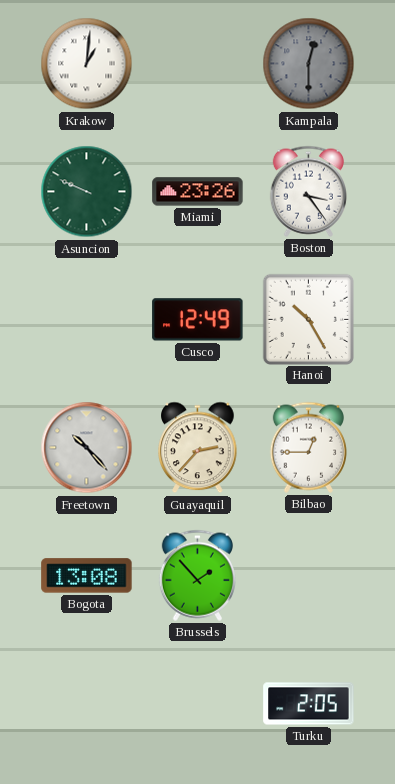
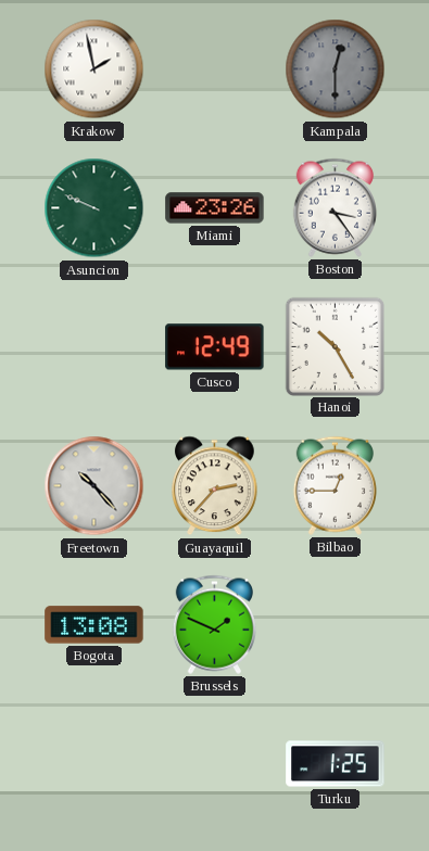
Krakow: 1:01 -> 1:58
Brussels: 1:53 -> 1:49
Turku: 2:05 -> 1:25
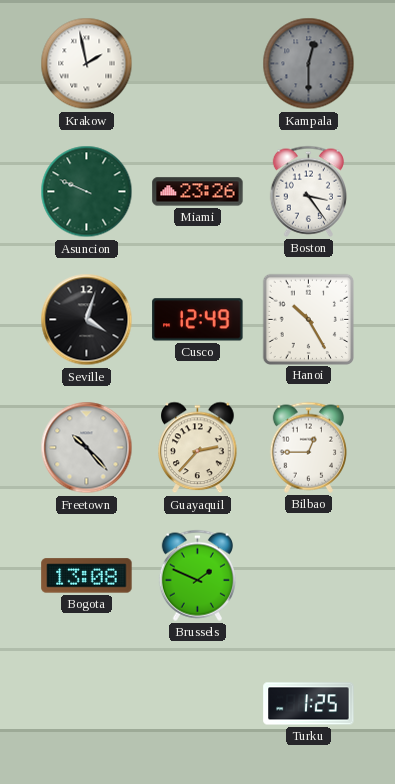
Seville: none -> 4:03
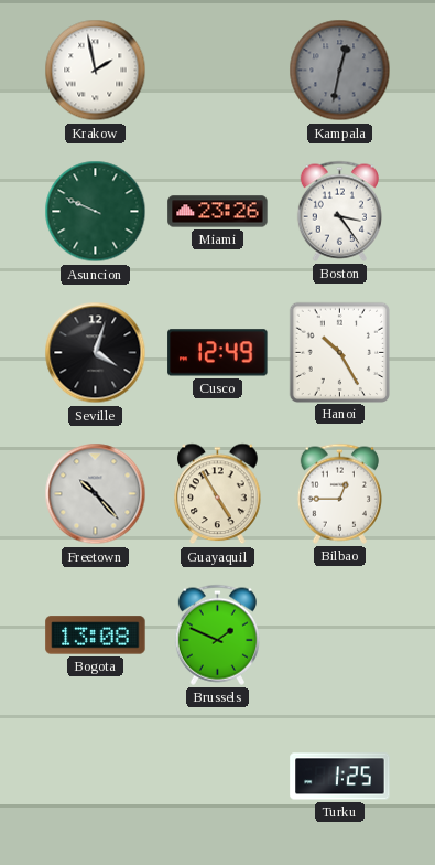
Kampala: 12:30 -> 12:32
Guayaquil: 2:37 -> 4:55
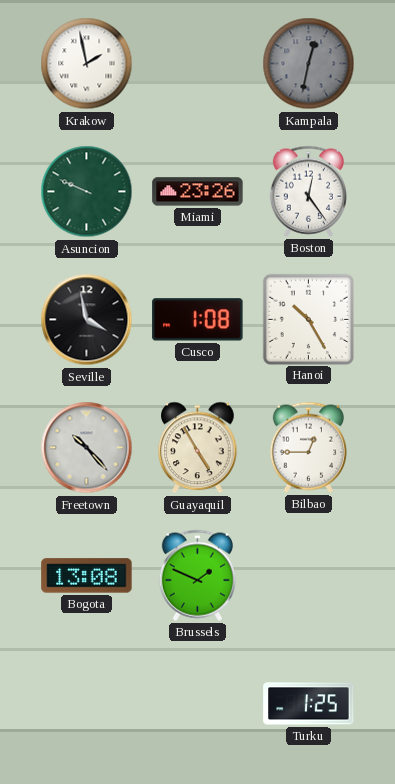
Boston: 3:24 -> 12:24
Seville: 4:03 -> 3:58
Cusco: 12:49 -> 1:08
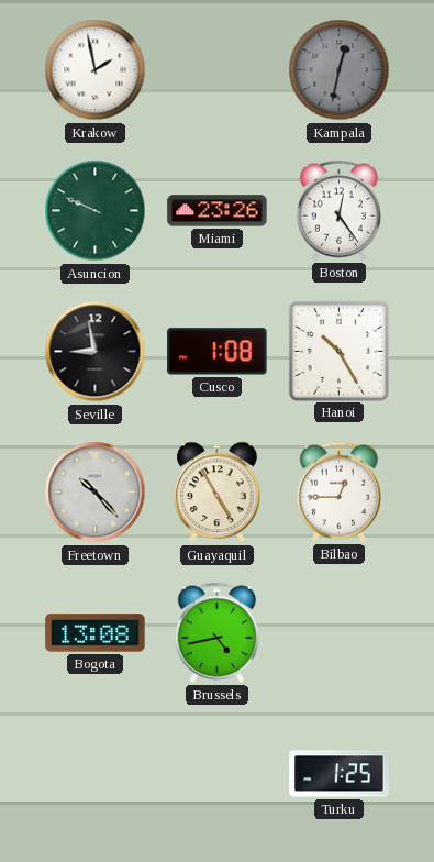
Seville: 3:58 -> 8:58
Brussels: 1:49 -> 4:43
